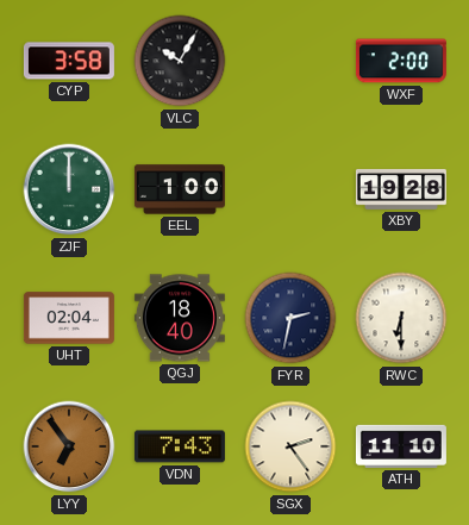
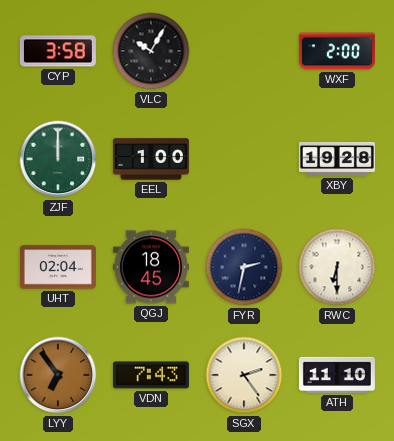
QGJ: 18:40 -> 18:45
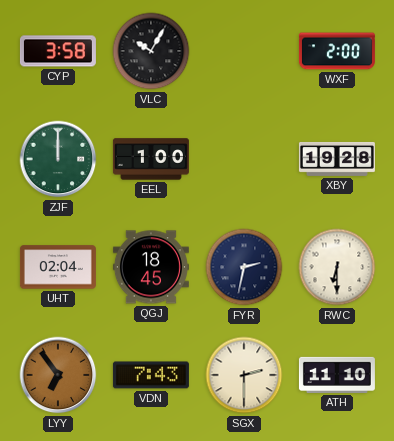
SGX: 2:24 -> 2:30
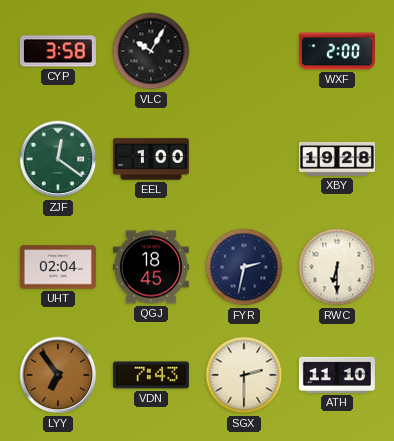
ZJF: 12:00 -> 12:21
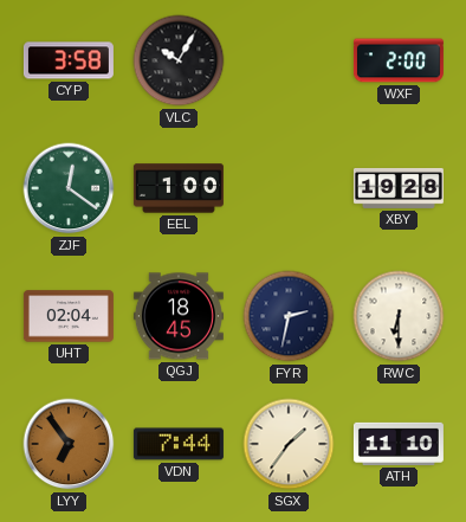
VDN: 7:43 -> 7:44
SGX: 2:30 -> 1:36
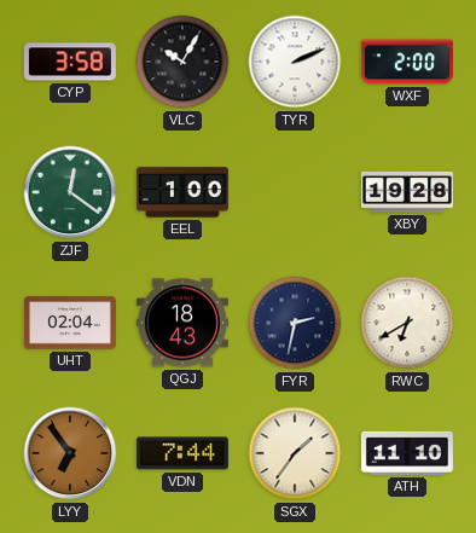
TYR: none -> 2:11
QGJ: 18:45 -> 18:43
RWC: 6:30 -> 6:40
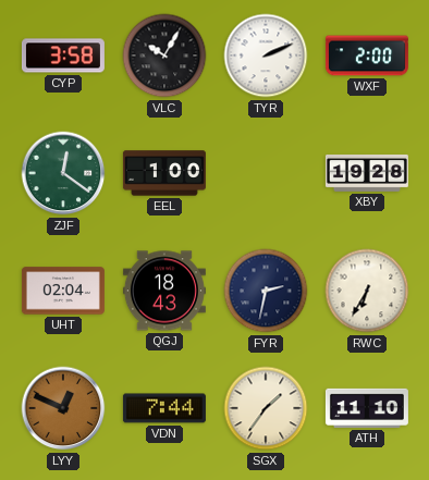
RWC: 6:40 -> 6:35
LYY: 6:54 -> 12:49
